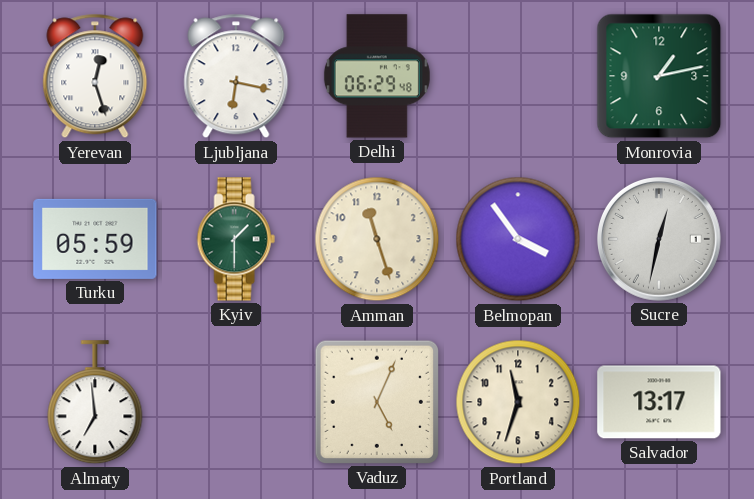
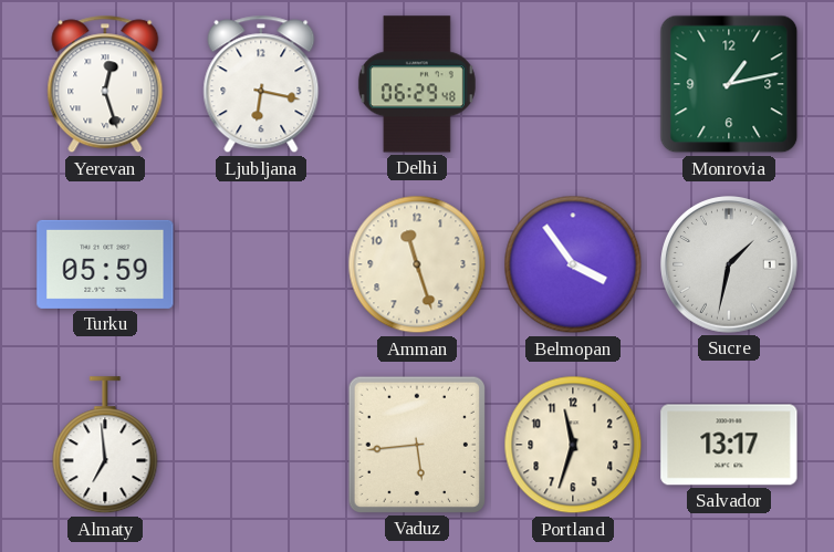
Kyiv: 1:30 -> none
Sucre: 12:32 -> 1:32
Vaduz: 5:04 -> 5:44
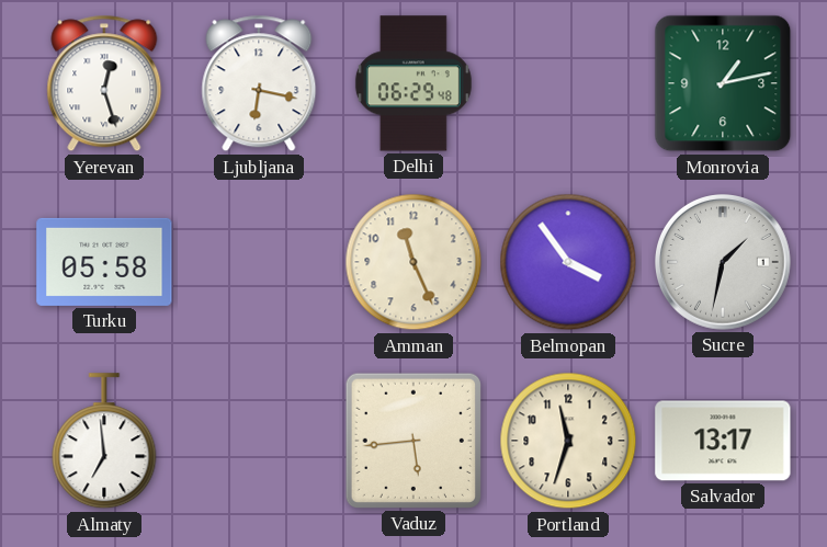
Turku: 05:59 -> 05:58
Amman: 11:27 -> 11:26
